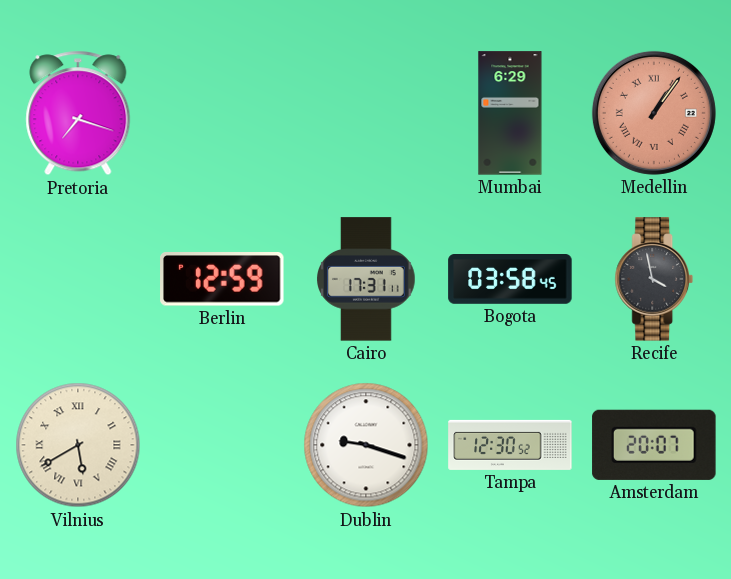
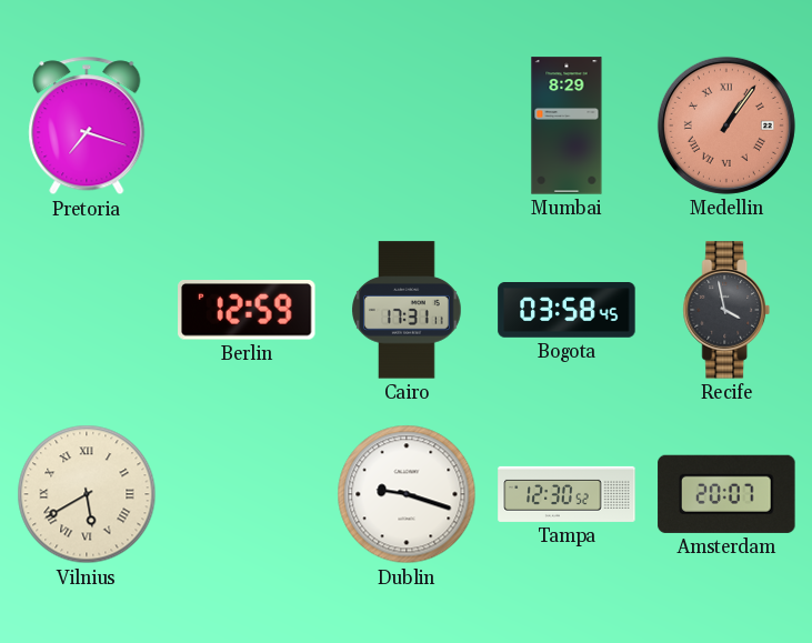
Mumbai: 6:29 -> 8:29
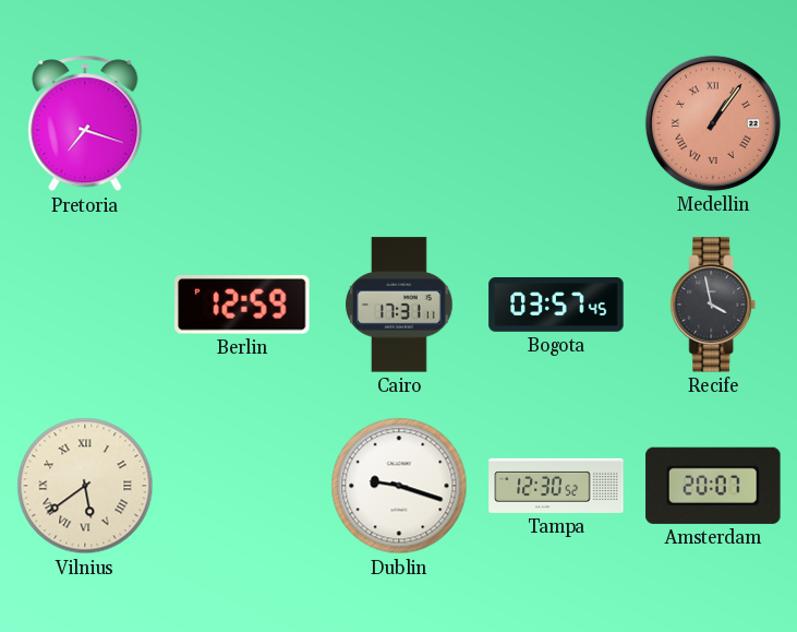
Mumbai: 8:29 -> none
Bogota: 03:58 -> 03:57
Vilnius: 5:40 -> 5:39
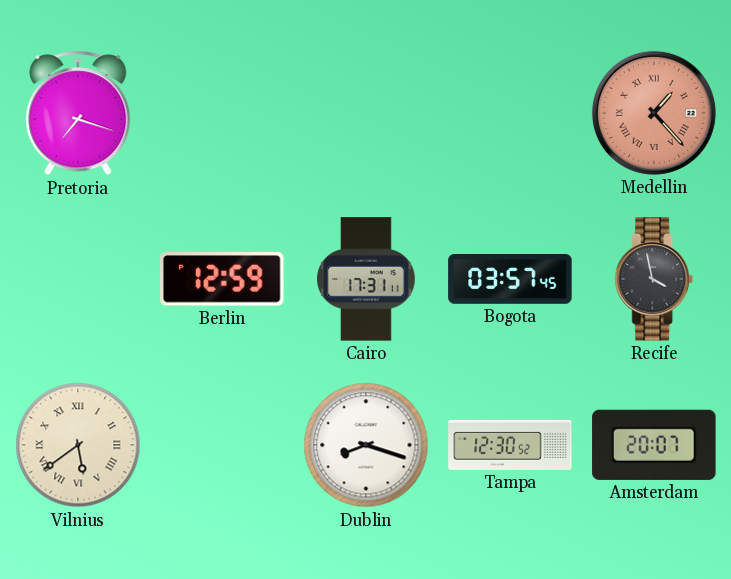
Medellin: 1:06 -> 1:23
Dublin: 9:18 -> 8:18
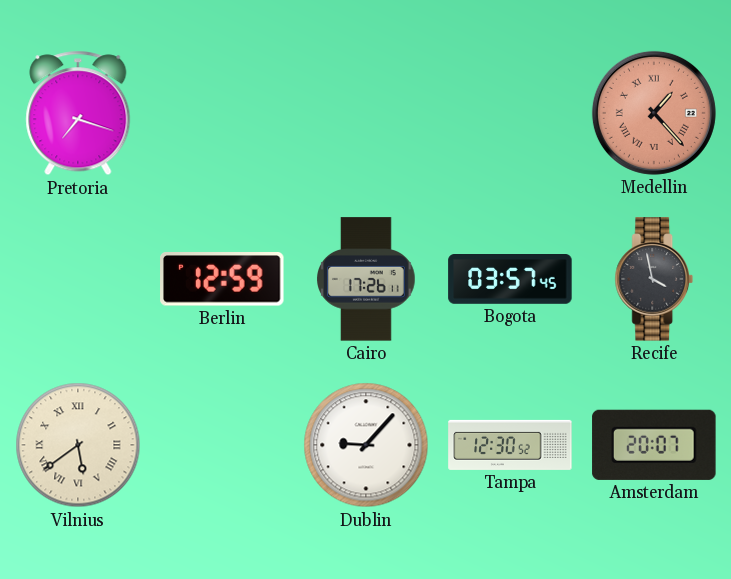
Cairo: 17:31 -> 17:26
Dublin: 8:18 -> 9:07
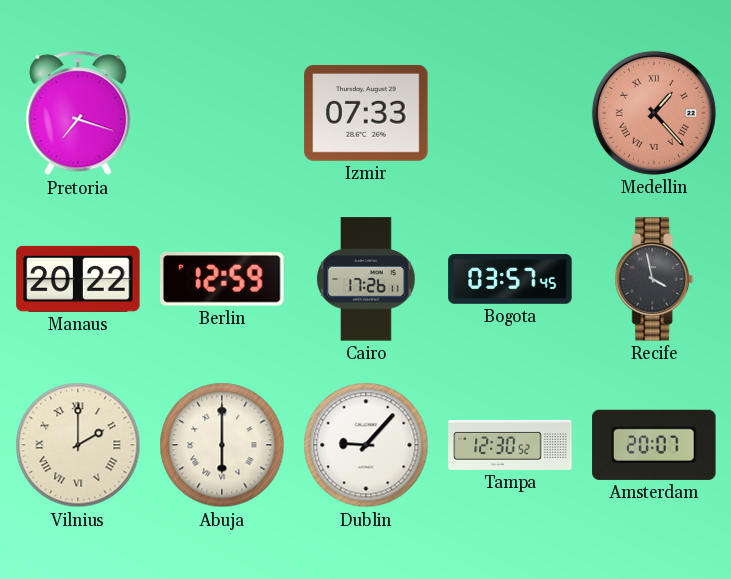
Izmir: none -> 07:33
Manaus: none -> 20:22
Vilnius: 5:39 -> 2:00
Abuja: none -> 6:00
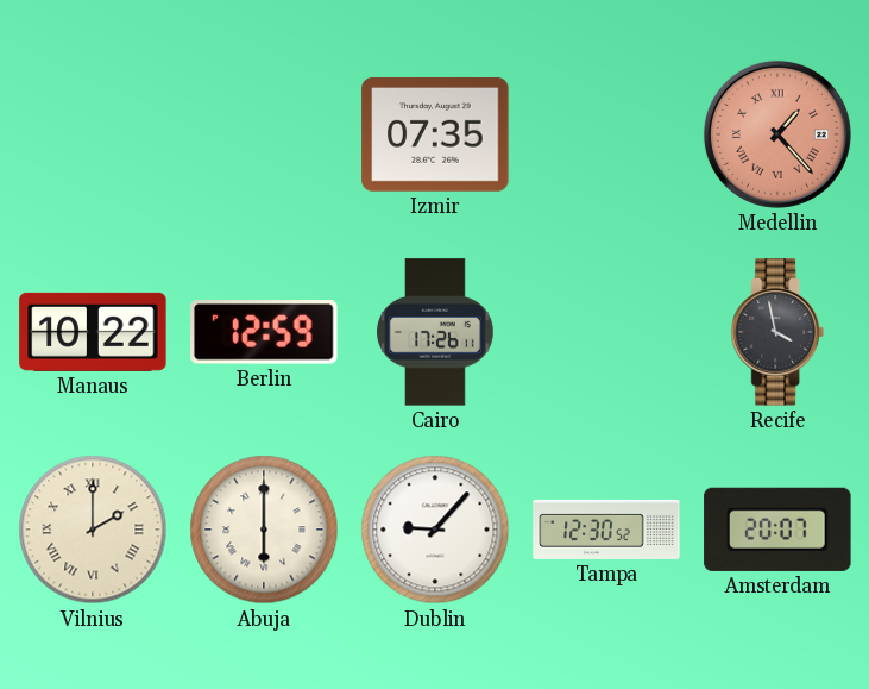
Pretoria: 7:18 -> none
Izmir: 07:33 -> 07:35
Manaus: 20:22 -> 10:22
Bogota: 03:57 -> none
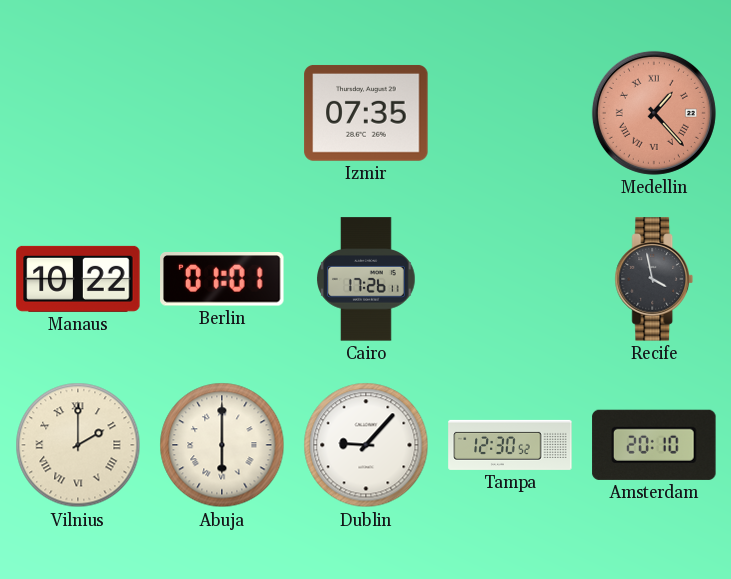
Berlin: 12:59 -> 01:01
Amsterdam: 20:07 -> 20:10
